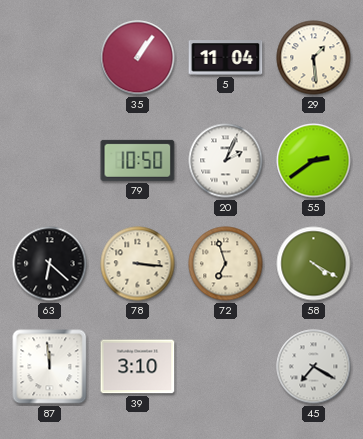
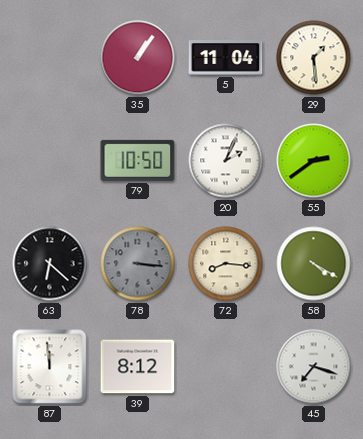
78 dial: cream -> grey
72: 6:57 -> 8:16
39: 3:10 -> 8:12
45: 7:20 -> 7:18
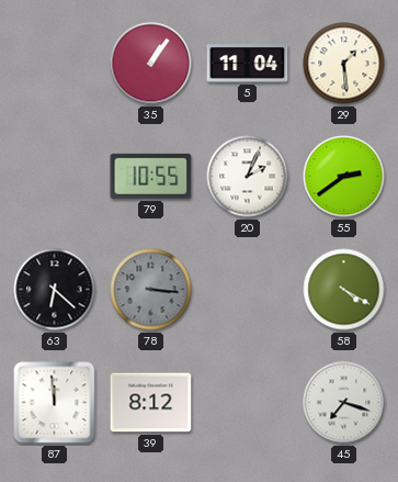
79: 10:50 -> 10:55
72: 8:16 -> none
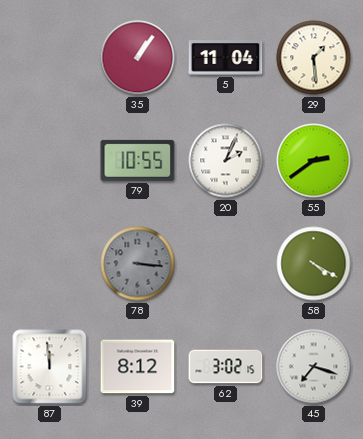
63: 6:22 -> none
62: none -> 3:02
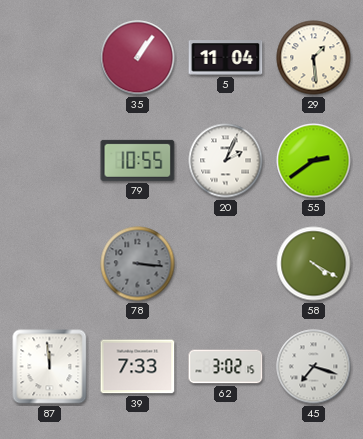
39: 8:12 -> 7:33
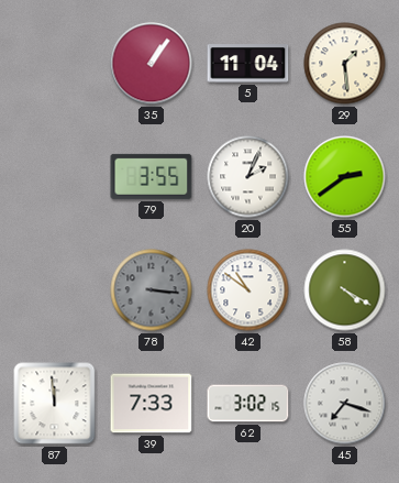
79: 10:55 -> 3:55
42: none -> 10:51
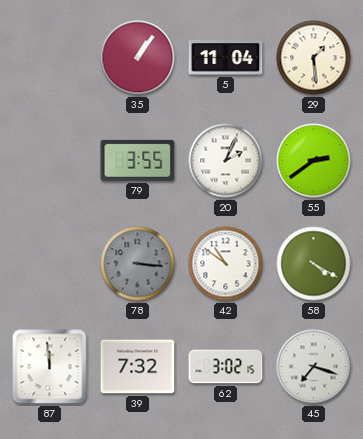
39: 7:33 -> 7:32
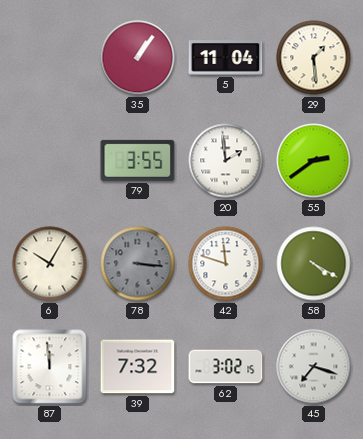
20: 2:04 -> 1:59
6: none -> 10:05
42: 10:51 -> 11:48
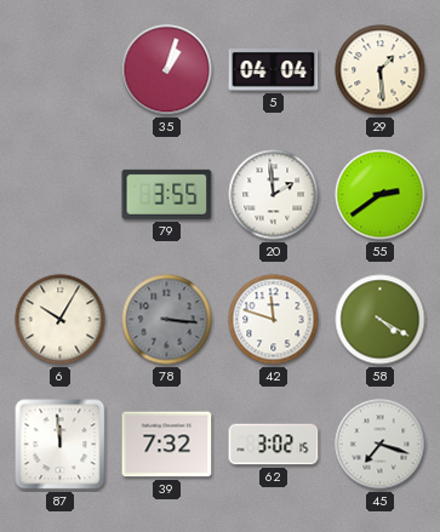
35: 1:06 -> 1:03
5: 11:04 -> 04:04
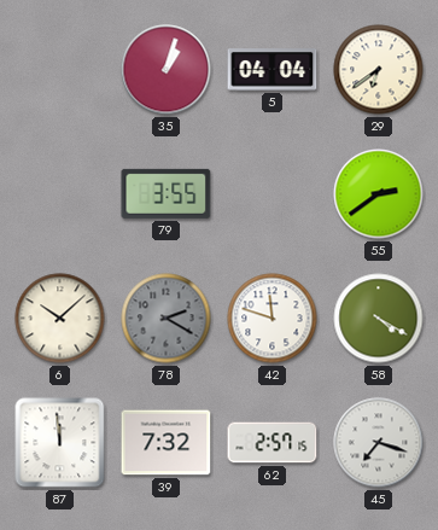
29: 1:29 -> 6:39
20: 1:59 -> none
6: 10:05 -> 10:08
78: 3:16 -> 2:20
62: 3:02 -> 2:57
